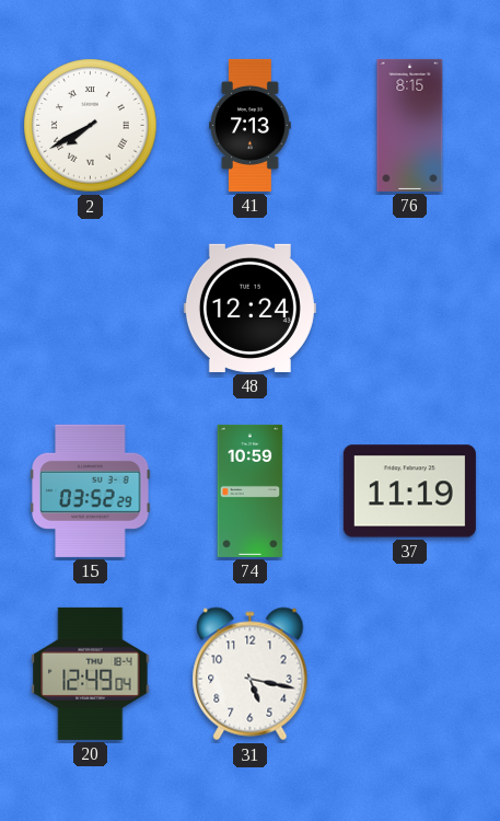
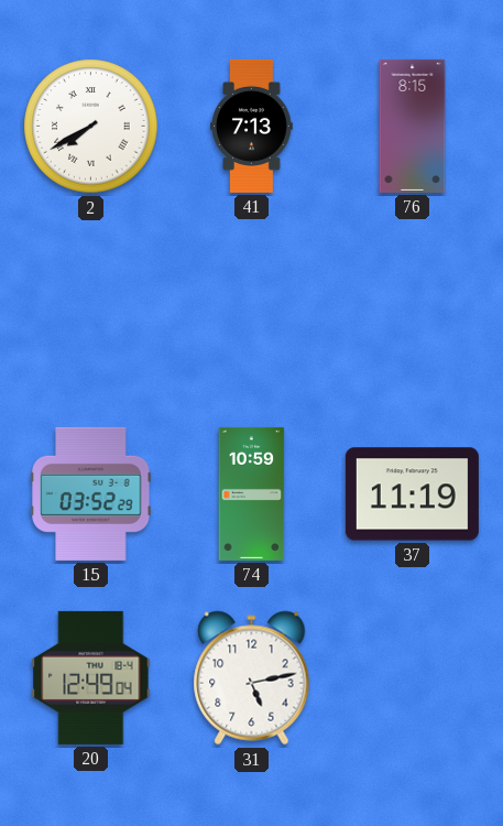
48: 12:24 -> none
31: 5:17 -> 5:13
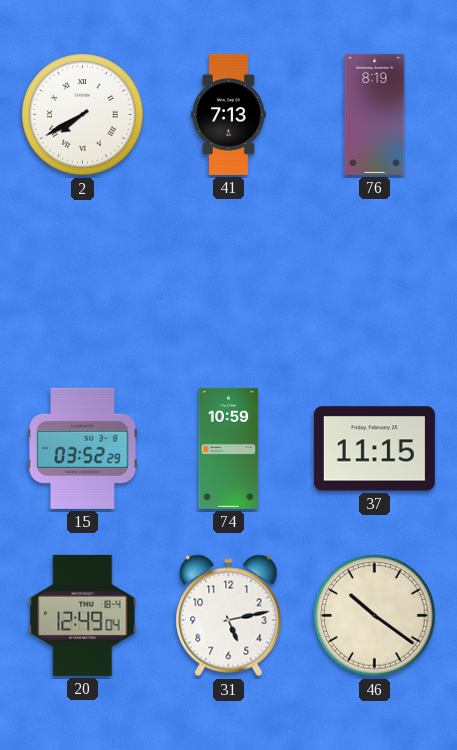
76: 8:15 -> 8:19
37: 11:19 -> 11:15
46: none -> 10:21
